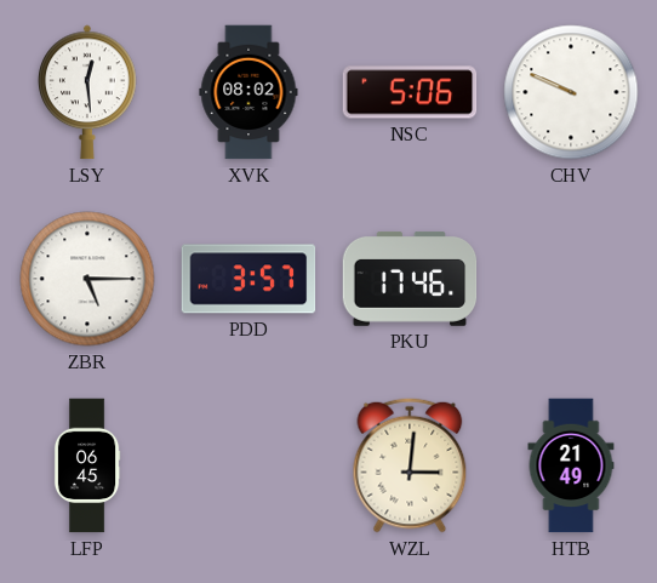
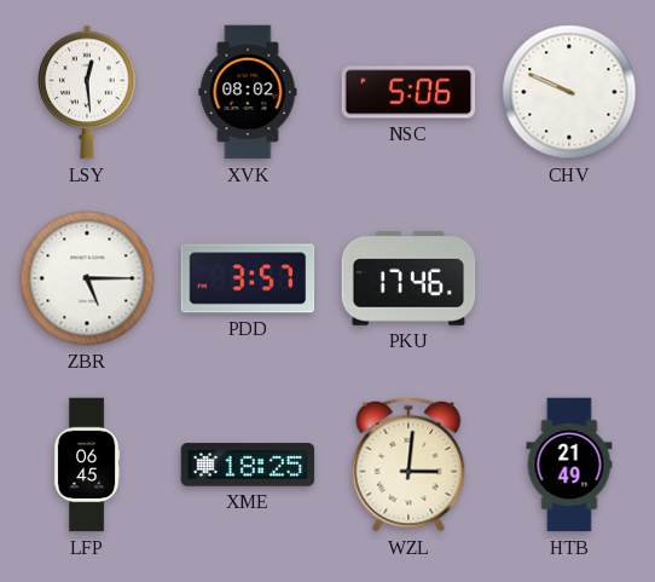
XME: none -> 18:25
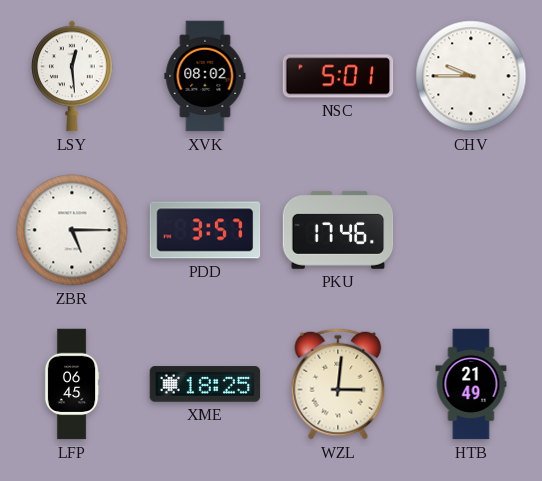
NSC: 5:06 -> 5:01
CHV: 9:49 -> 9:45
